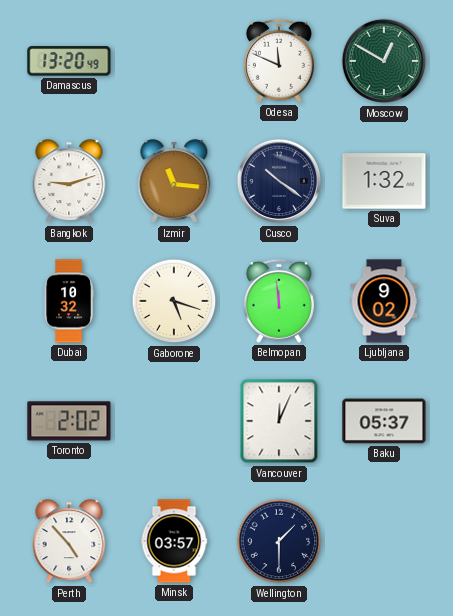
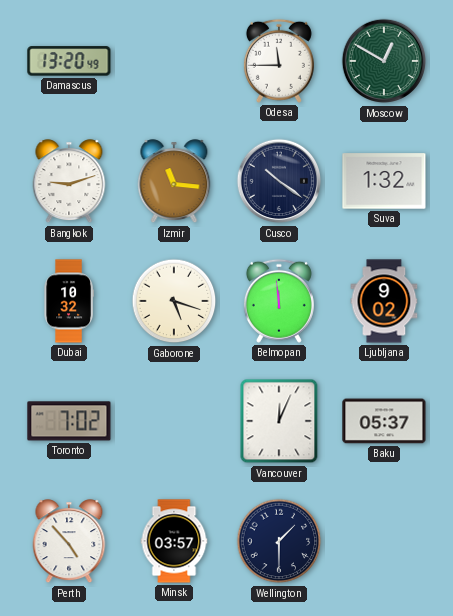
Odesa: 11:49 -> 11:45
Toronto: 2:02 -> 7:02
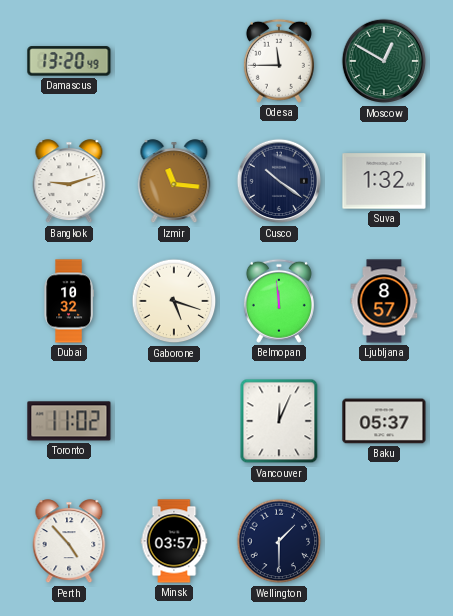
Ljubljana: 9:02 -> 8:57
Toronto: 7:02 -> 11:02
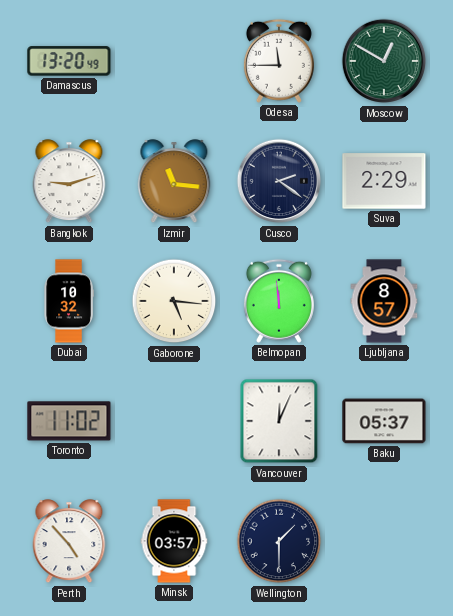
Cusco: 10:21 -> 2:21
Suva: 1:32 -> 2:29
Gaborone: 5:18 -> 5:16
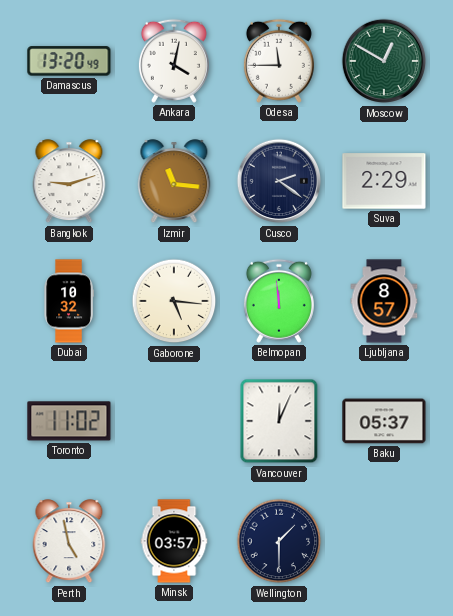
Ankara: none -> 4:02
Perth: 4:53 -> 4:58
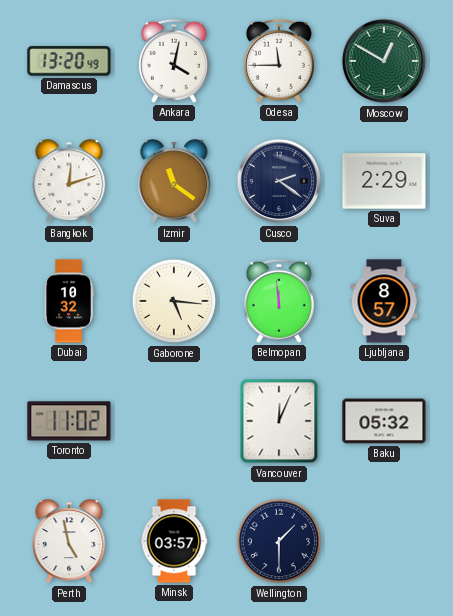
Bangkok: 9:12 -> 12:12
Izmir: 11:16 -> 11:21
Baku: 05:37 -> 05:32
